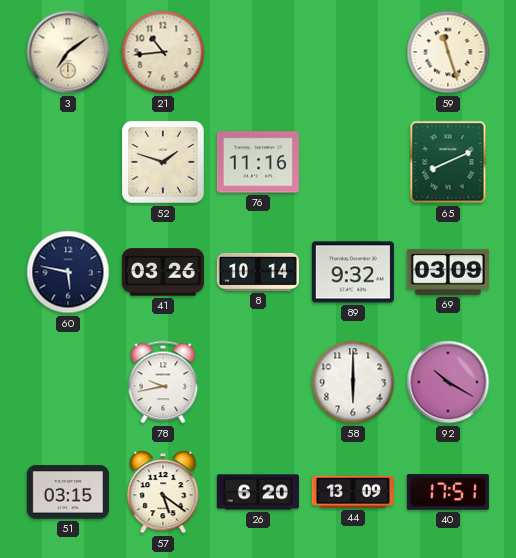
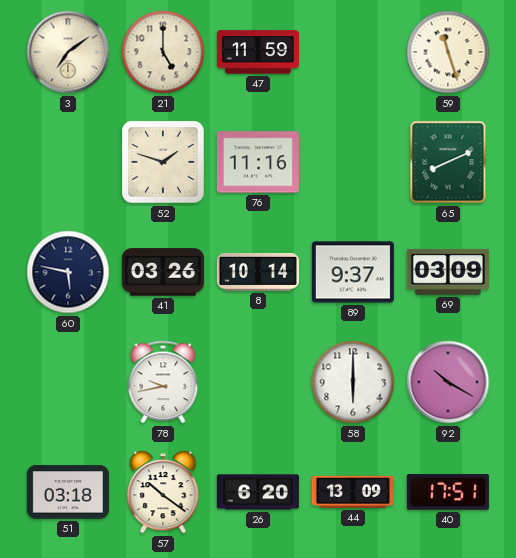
21: 10:44 -> 5:00
47: none -> 11:59
89: 9:32 -> 9:37
51: 03:15 -> 03:18
57: 5:21 -> 10:21
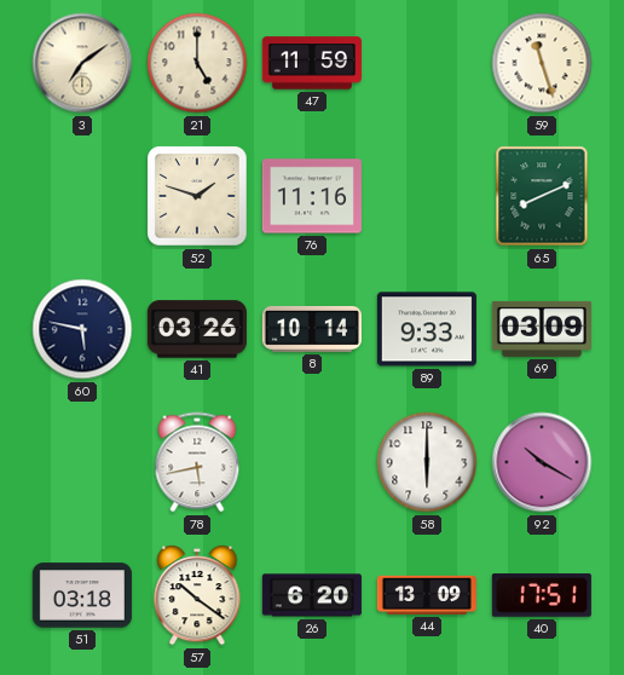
89: 9:37 -> 9:33
78: 9:43 -> 5:43
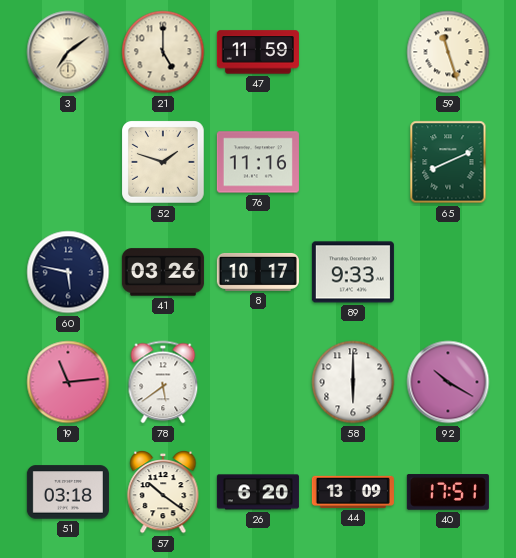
8: 10:14 -> 10:17
69: 03:09 -> none
19: none -> 11:14
78: 5:43 -> 5:39
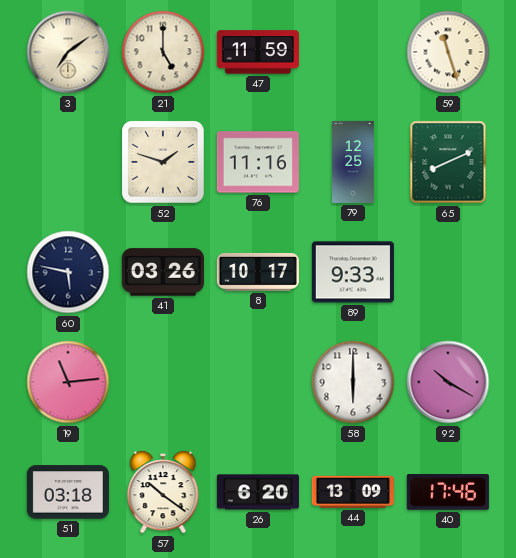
79: none -> 12:25
78: 5:39 -> none
40: 17:51 -> 17:46
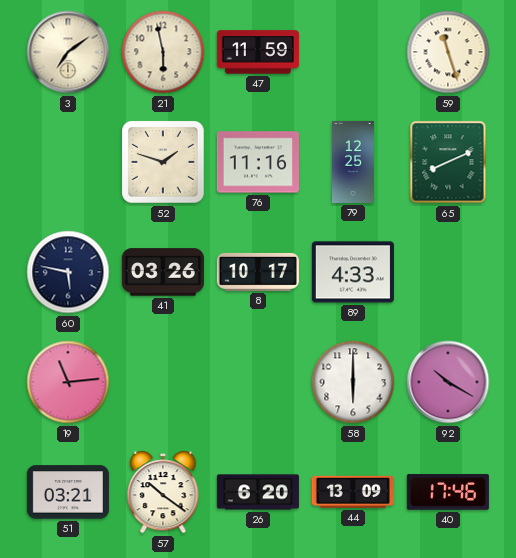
21: 5:00 -> 5:58
89: 9:33 -> 4:33
51: 03:18 -> 03:21
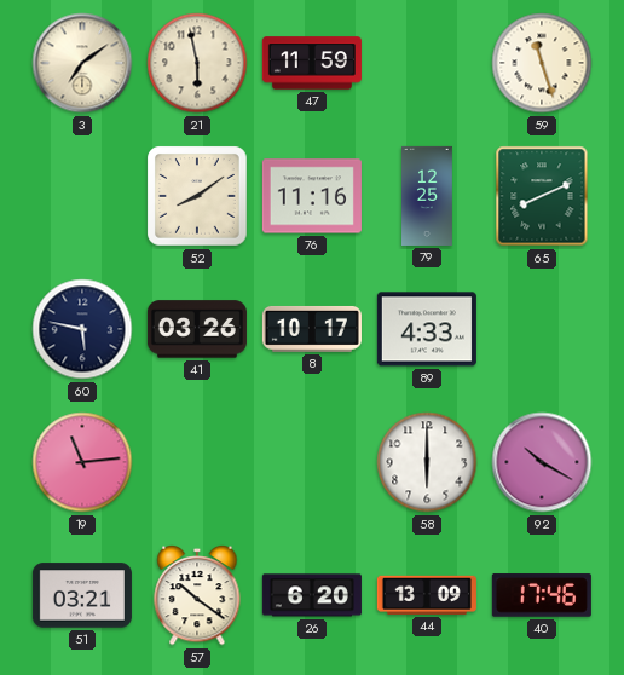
52: 1:48 -> 8:09
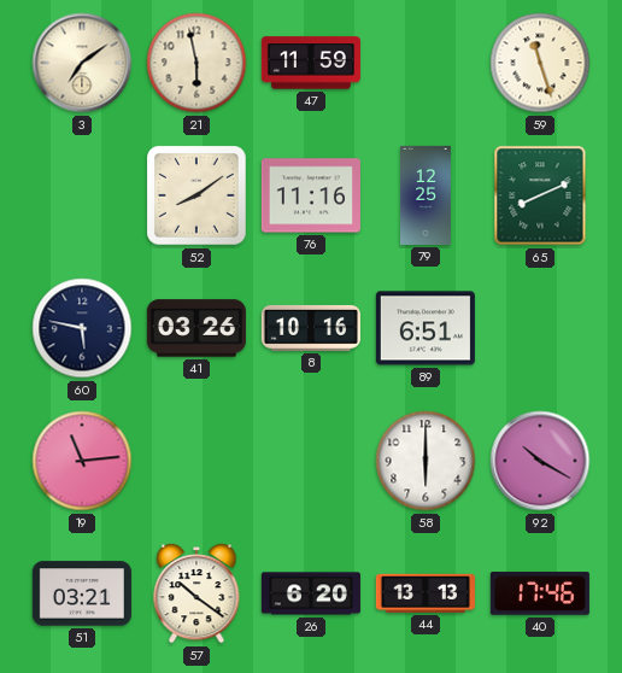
8: 10:17 -> 10:16
89: 4:33 -> 6:51
44: 13:09 -> 13:13
